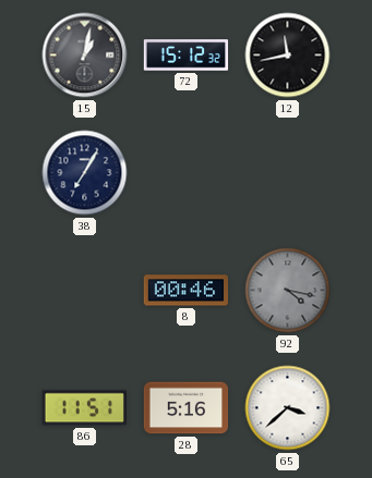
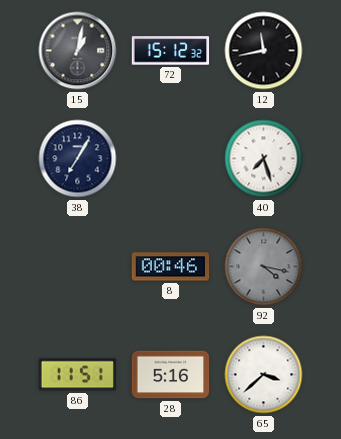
40: none -> 7:27
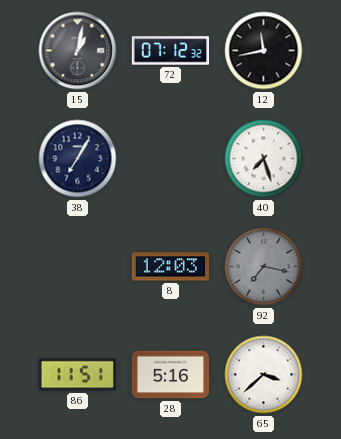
72: 15:12 -> 07:12
8: 00:46 -> 12:03
92: 4:17 -> 7:17
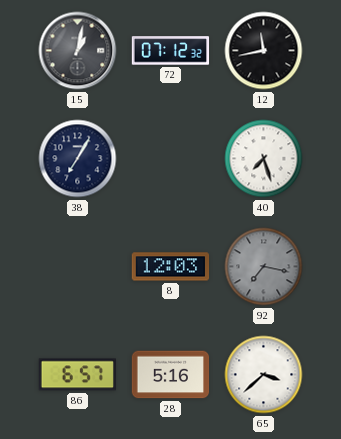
86: 11:51 -> 6:57
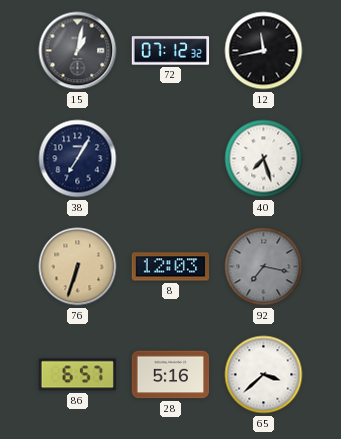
76: none -> 6:33
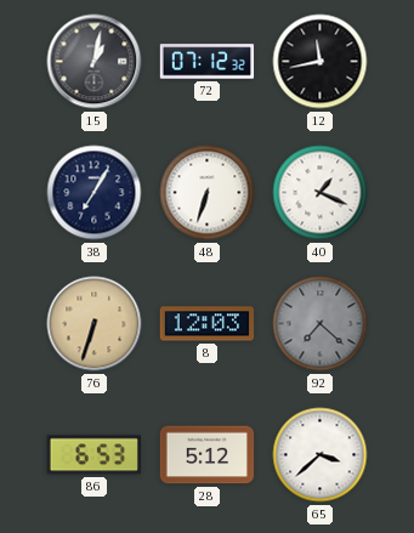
48: none -> 6:33
40: 7:27 -> 1:19
92: 7:17 -> 7:22
86: 6:57 -> 6:53
28: 5:16 -> 5:12
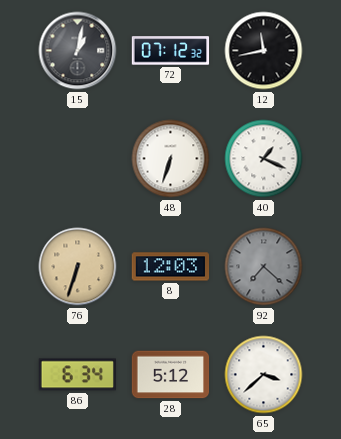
38: 7:05 -> none
86: 6:53 -> 6:34
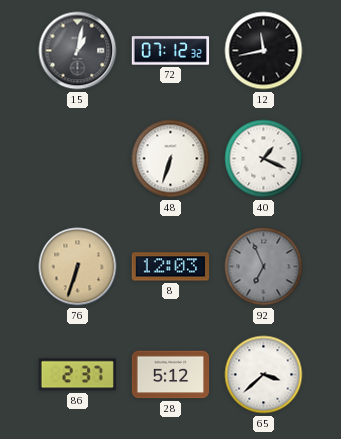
92: 7:22 -> 6:56
86: 6:34 -> 2:37
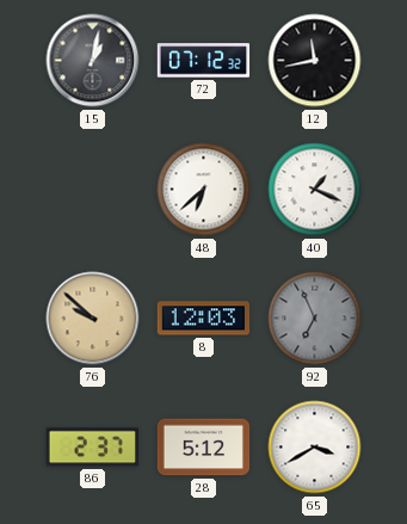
48: 6:33 -> 6:38
76: 6:33 -> 9:52
65: 3:38 -> 3:40
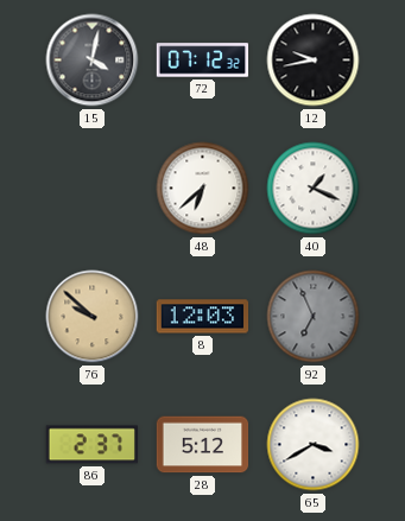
15: 1:02 -> 4:02
12: 11:43 -> 9:43
